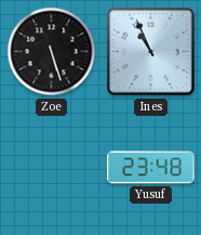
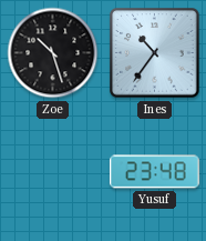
Zoe: 5:27 -> 10:27
Ines: 10:56 -> 10:36
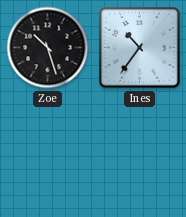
Yusuf: 23:48 -> none
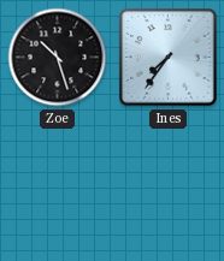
Ines: 10:36 -> 7:36
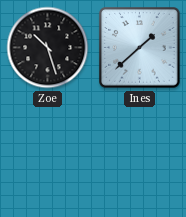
Ines: 7:36 -> 1:38
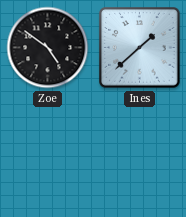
Zoe: 10:27 -> 4:51
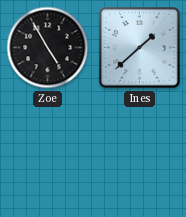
Zoe: 4:51 -> 4:55
